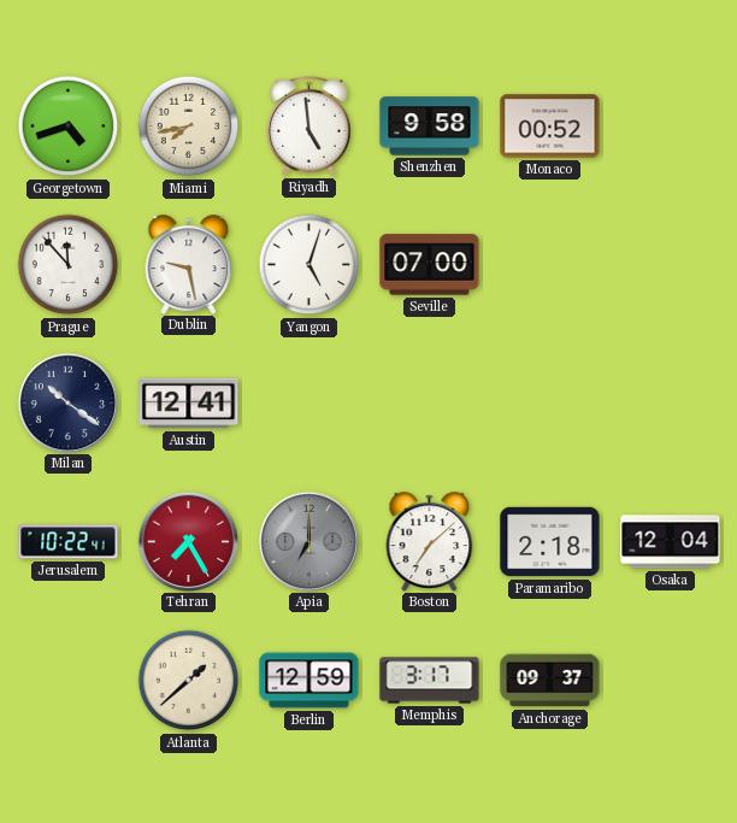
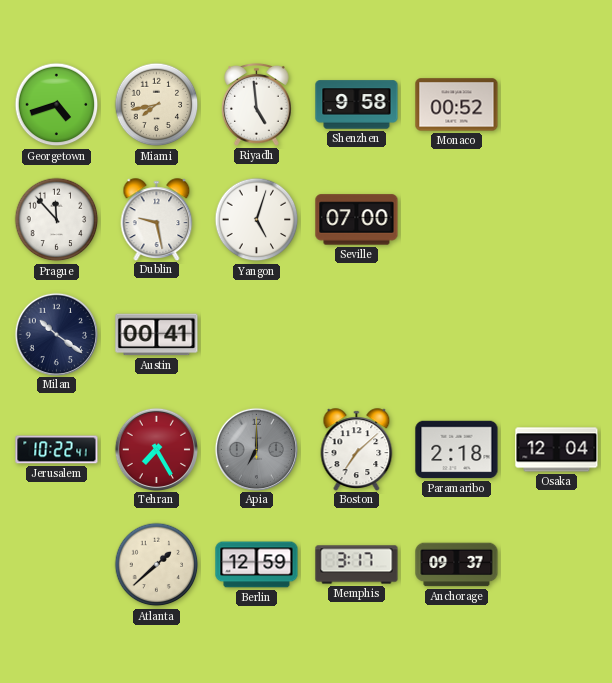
Austin: 12:41 -> 00:41
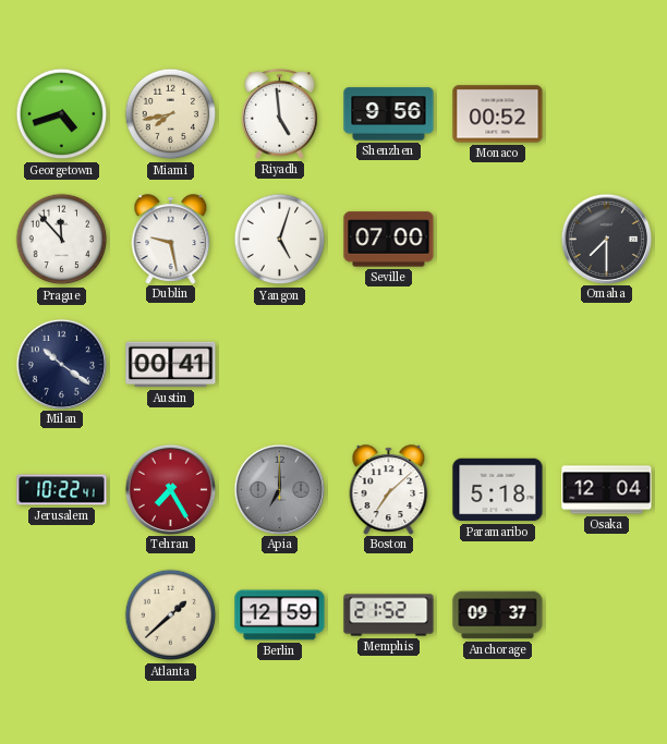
Shenzhen: 9:58 -> 9:56
Omaha: none -> 7:30
Paramaribo: 2:18 -> 5:18
Memphis: 3:17 -> 21:52
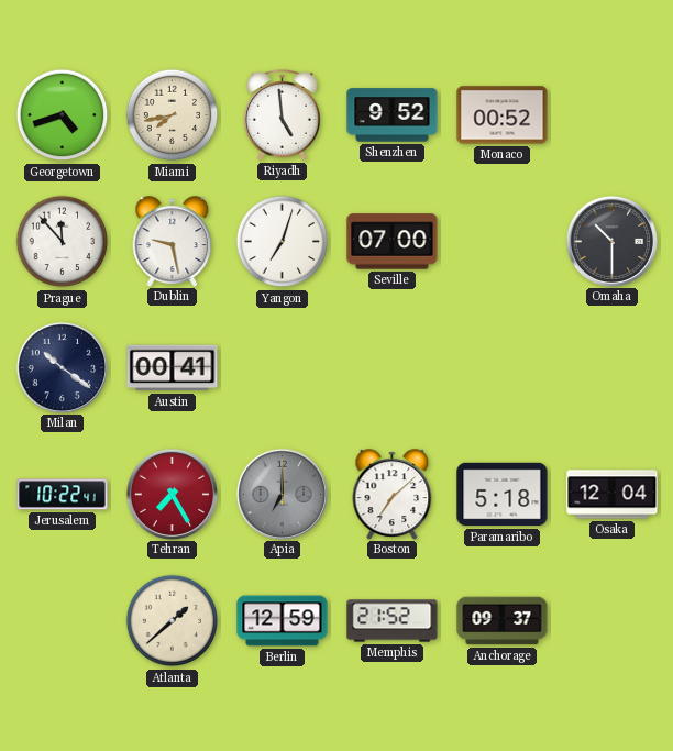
Shenzhen: 9:56 -> 9:52
Yangon: 5:03 -> 7:03
Omaha: 7:30 -> 10:30
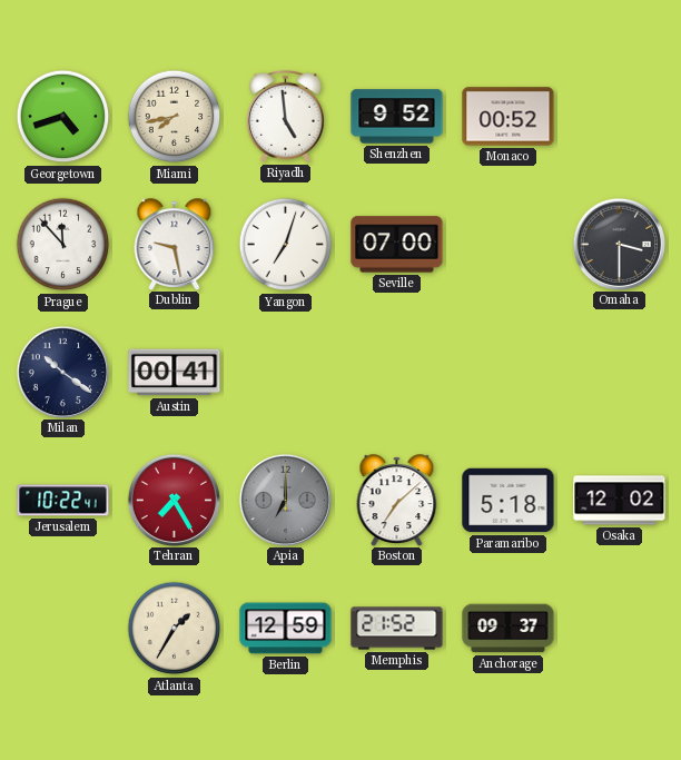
Omaha: 10:30 -> 3:30
Osaka: 12:04 -> 12:02
Atlanta: 1:38 -> 1:35
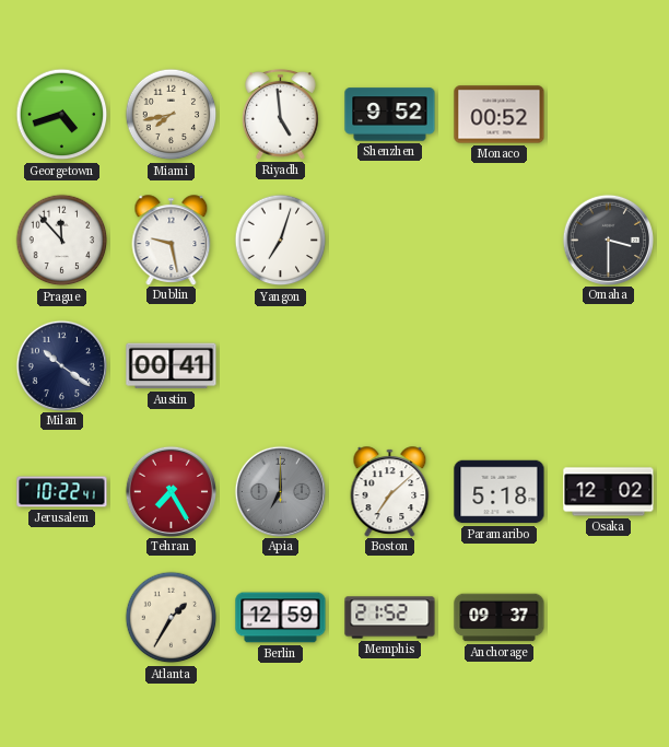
Seville: 07:00 -> none
